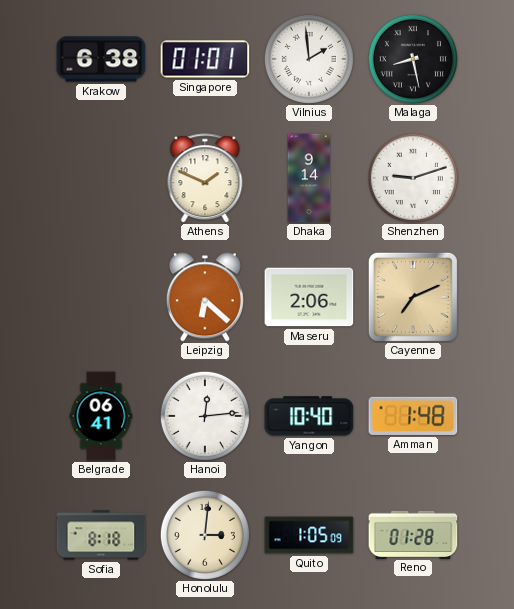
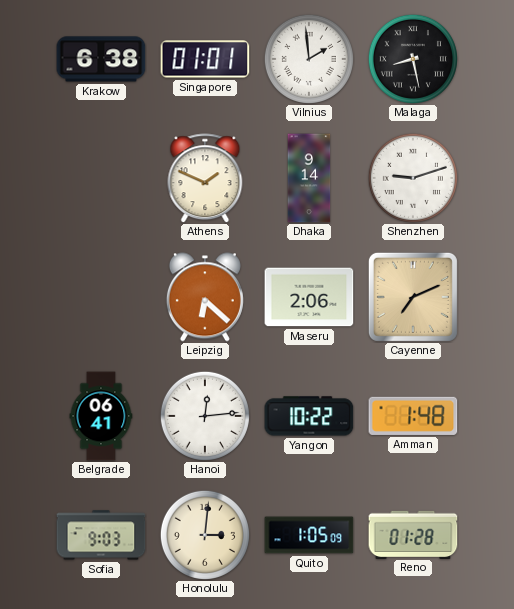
Yangon: 10:40 -> 10:22
Sofia: 8:18 -> 9:03
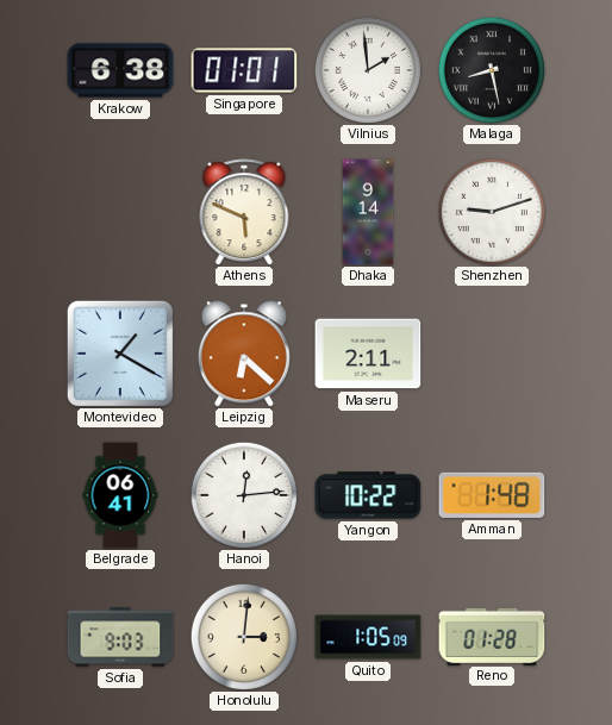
Athens: 1:49 -> 5:49
Montevideo: none -> 1:20
Maseru: 2:06 -> 2:11
Cayenne: 7:11 -> none
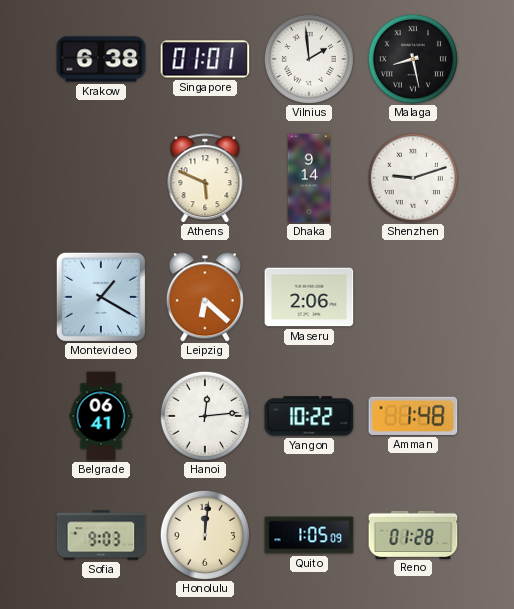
Maseru: 2:11 -> 2:06
Honolulu: 3:01 -> 12:01
